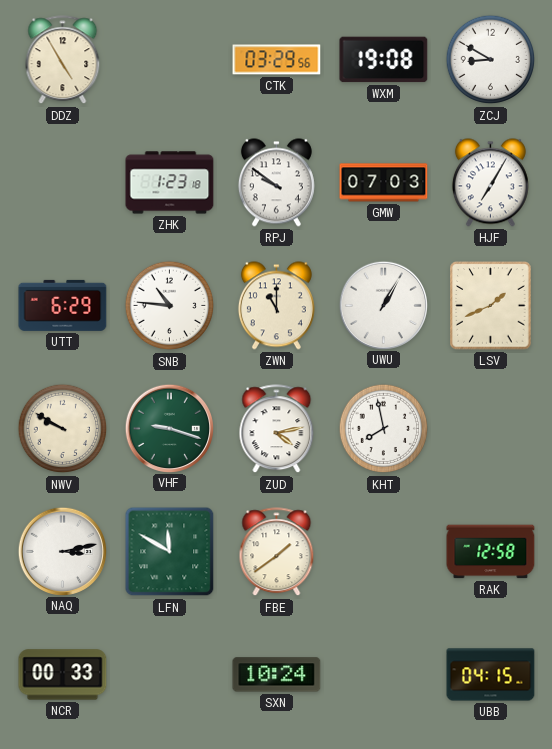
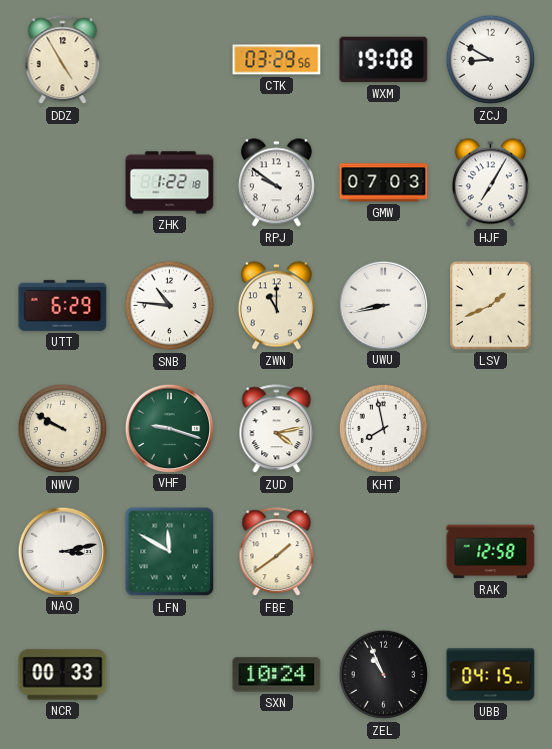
ZHK: 1:23 -> 1:22
UWU: 1:05 -> 8:43
ZEL: none -> 10:56
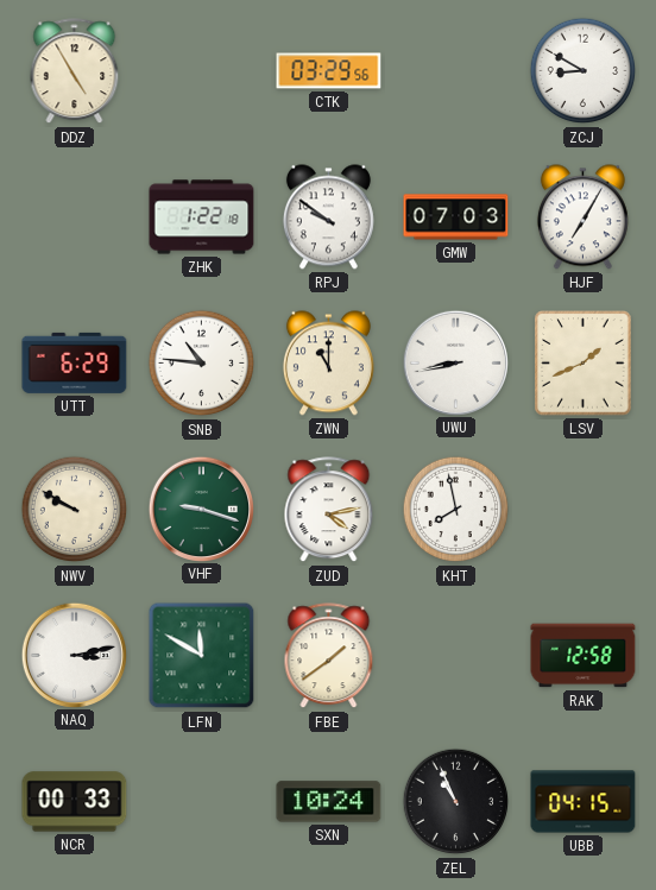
WXM: 19:08 -> none
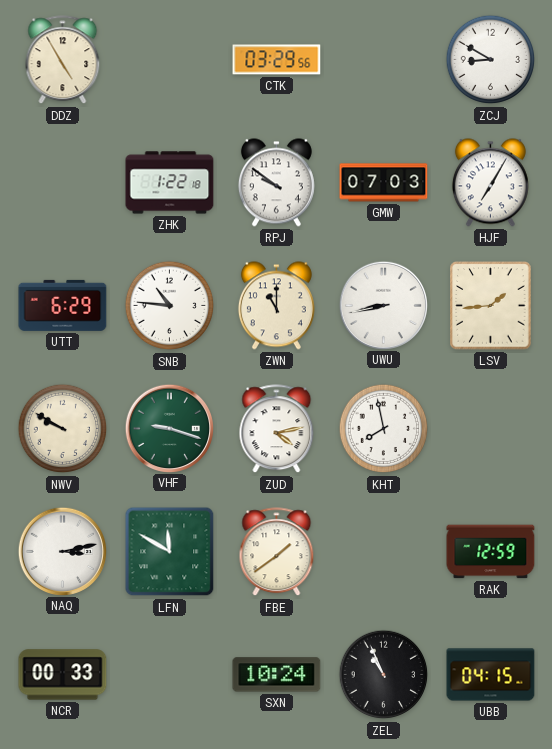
LSV: 1:41 -> 1:44
RAK: 12:58 -> 12:59
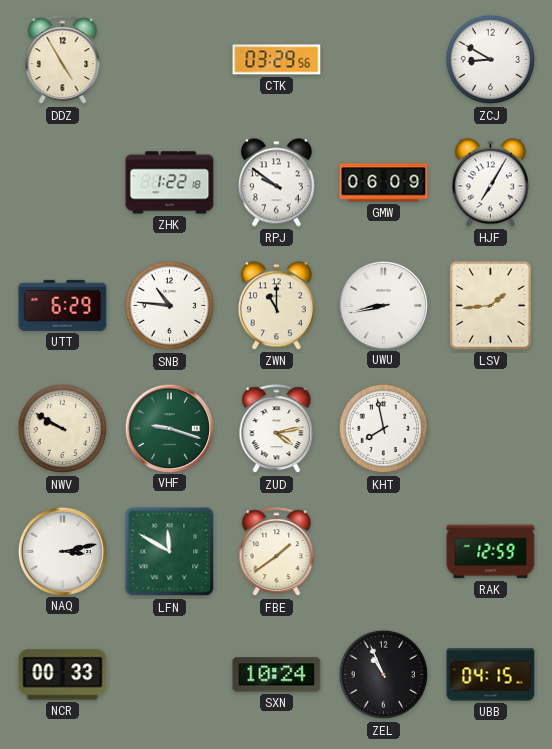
GMW: 07:03 -> 06:09
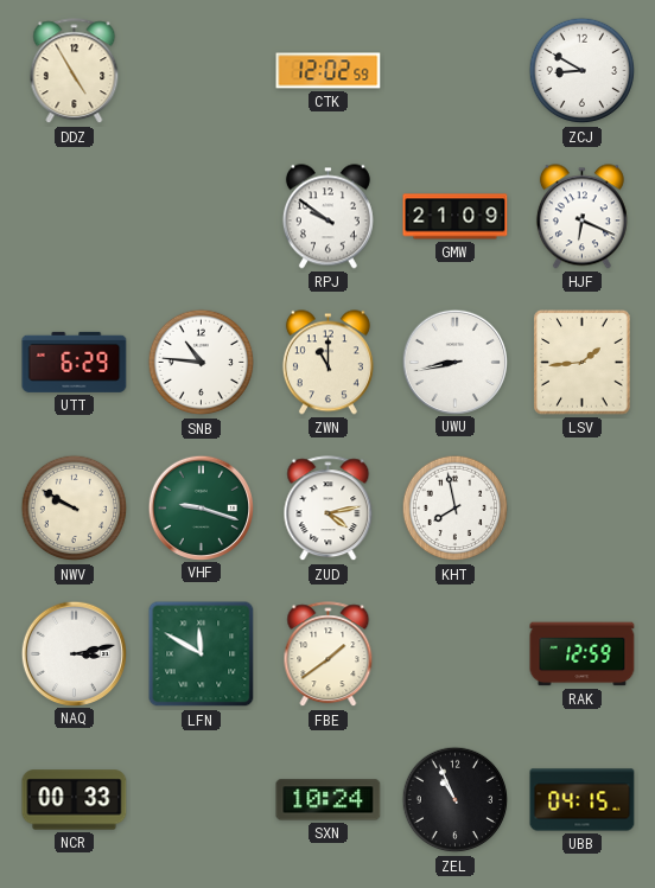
CTK: 03:29 -> 12:02
ZHK: 1:22 -> none
GMW: 06:09 -> 21:09
HJF: 7:05 -> 6:19
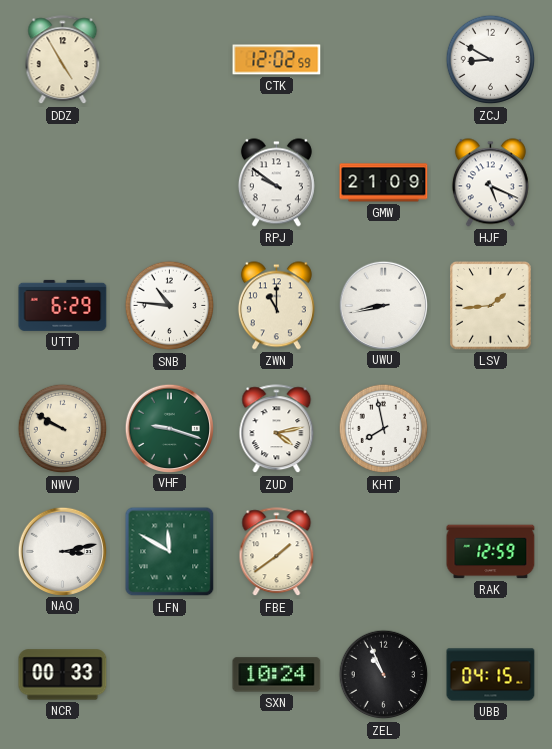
HJF: 6:19 -> 5:19
